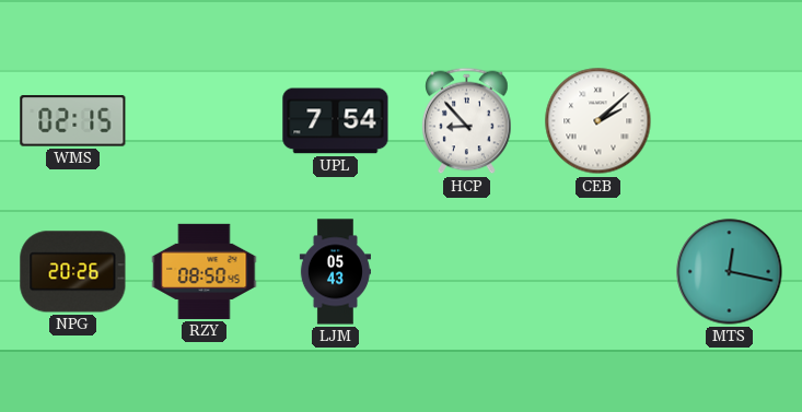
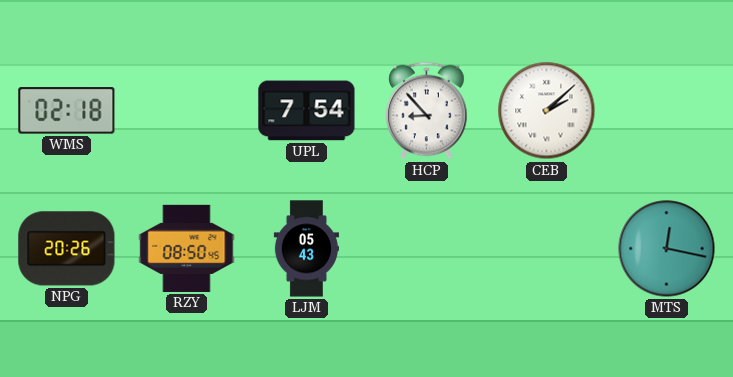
WMS: 02:15 -> 02:18
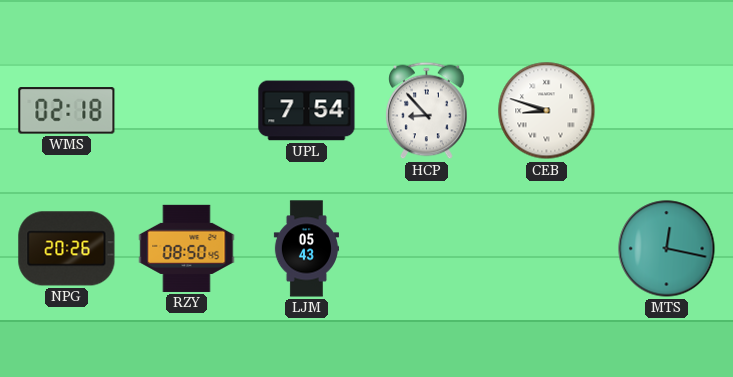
CEB: 2:08 -> 8:48
